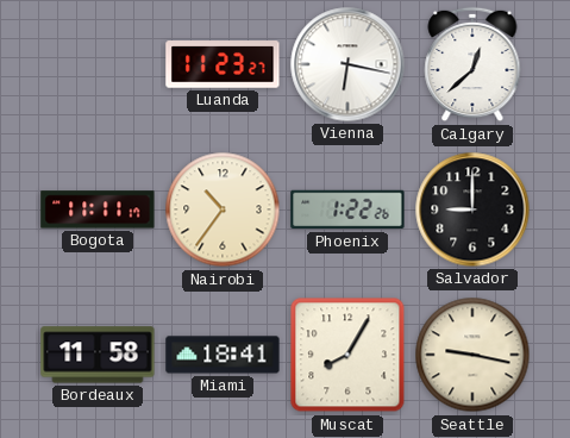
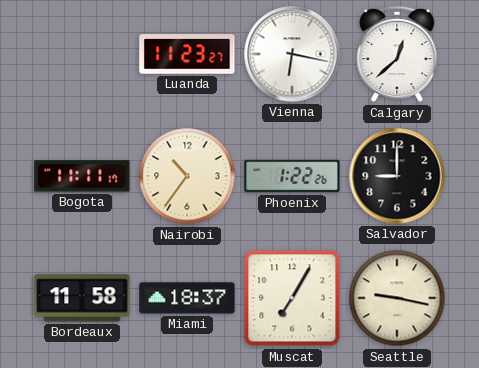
Miami: 18:41 -> 18:37
Muscat: 8:05 -> 7:05
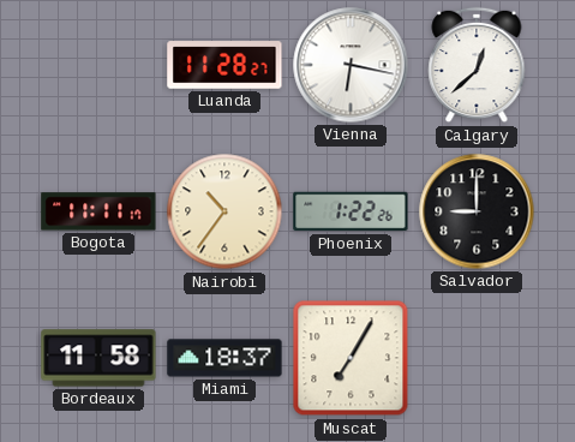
Luanda: 11:23 -> 11:28
Seattle: 9:17 -> none
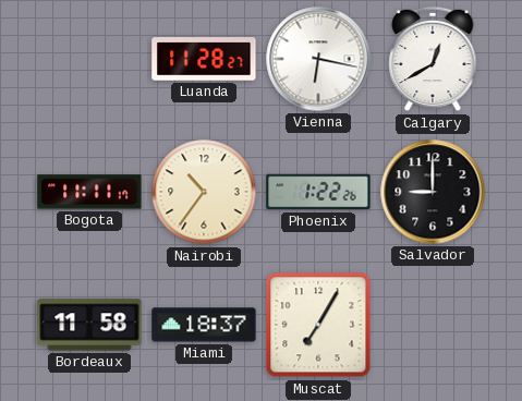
Calgary: 12:38 -> 12:40
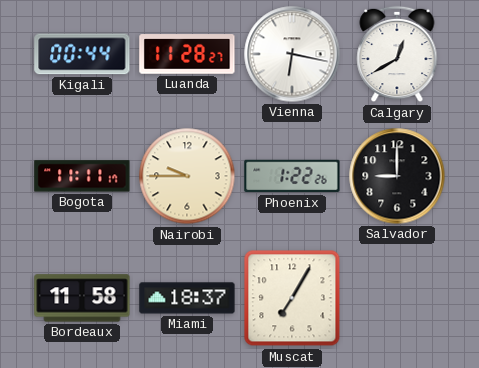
Kigali: none -> 00:44
Nairobi: 10:36 -> 9:45
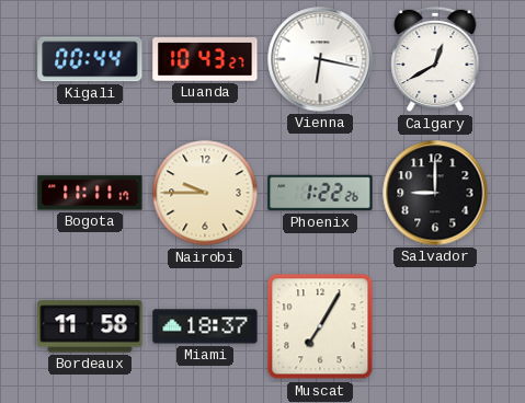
Luanda: 11:28 -> 10:43
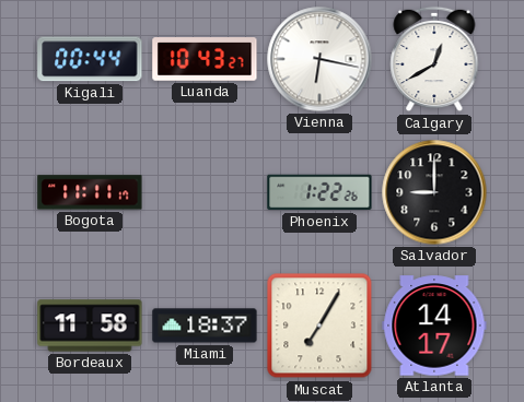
Nairobi: 9:45 -> none
Atlanta: none -> 14:17
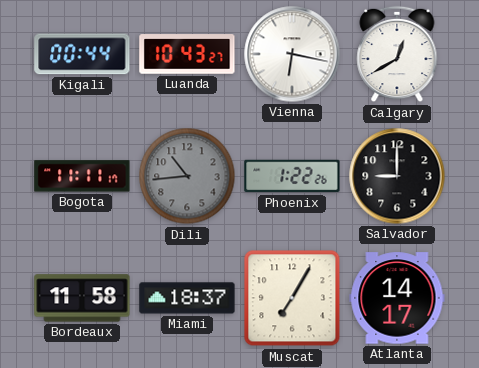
Dili: none -> 10:44
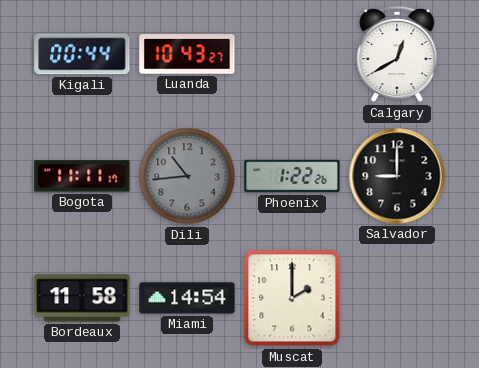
Vienna: 6:17 -> none
Miami: 18:37 -> 14:54
Muscat: 7:05 -> 2:00
Atlanta: 14:17 -> none
